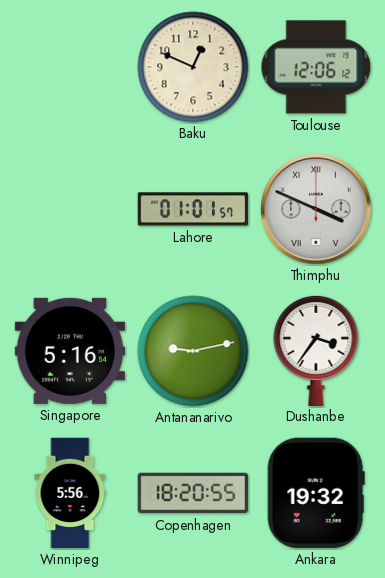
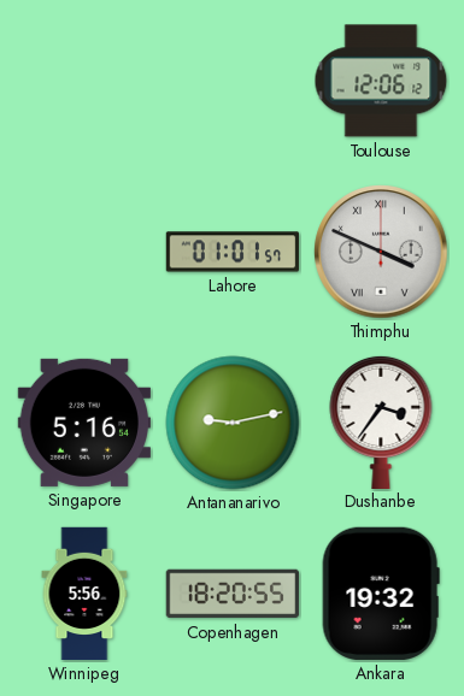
Baku: 12:49 -> none
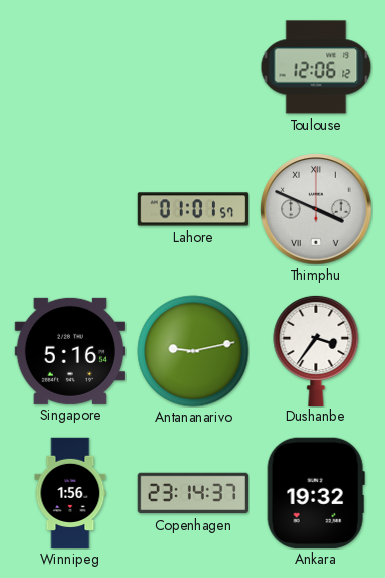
Winnipeg: 5:56 -> 1:56
Copenhagen: 18:20 -> 23:14
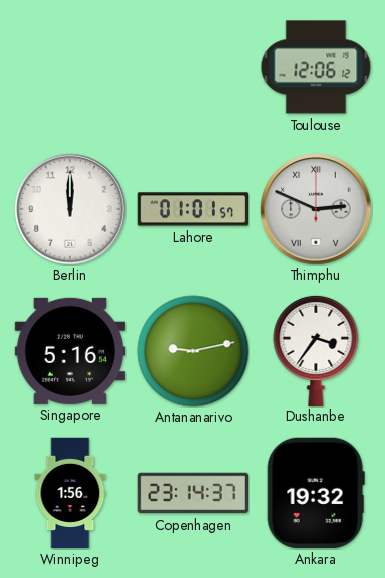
Berlin: none -> 12:00
Thimphu: 3:49 -> 2:49
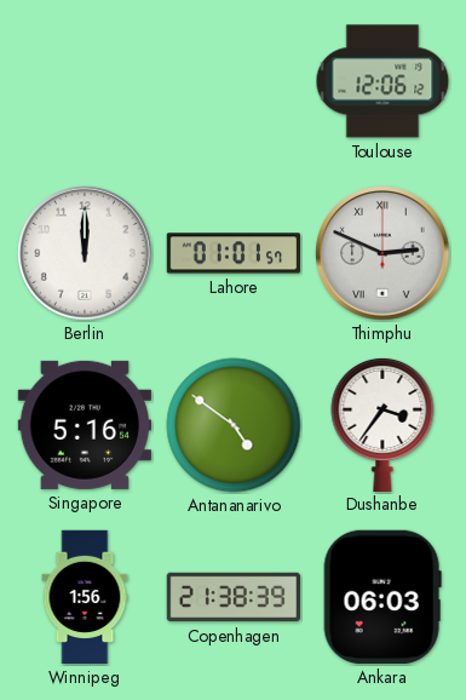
Antananarivo: 9:13 -> 4:51
Copenhagen: 23:14 -> 21:38
Ankara: 19:32 -> 06:03
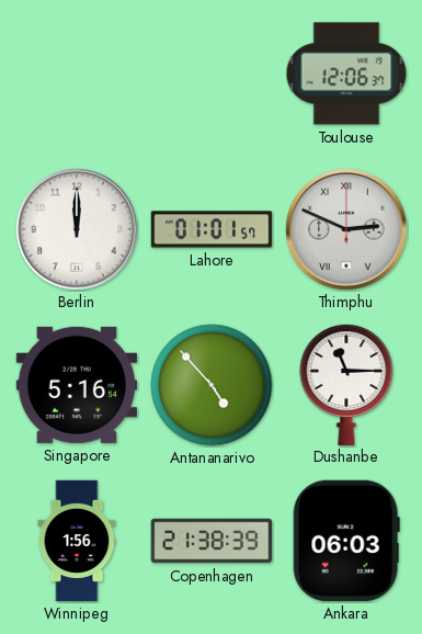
Toulouse: 12:06:12 -> 12:06:37
Antananarivo: 4:51 -> 4:53
Dushanbe: 3:36 -> 11:15
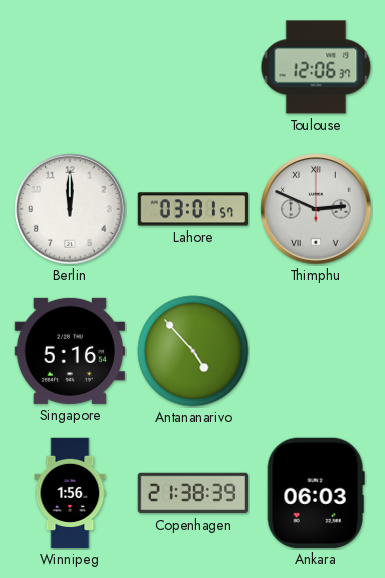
Lahore: 01:01 -> 03:01
Dushanbe: 11:15 -> none
